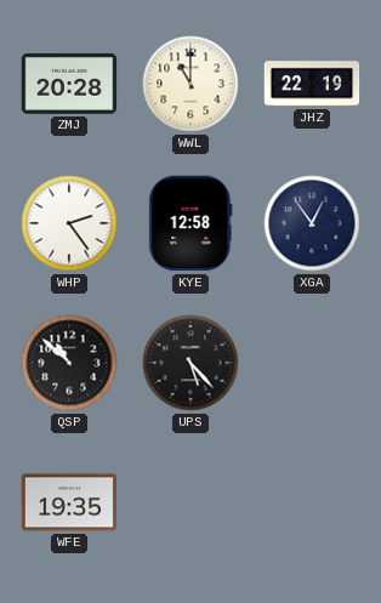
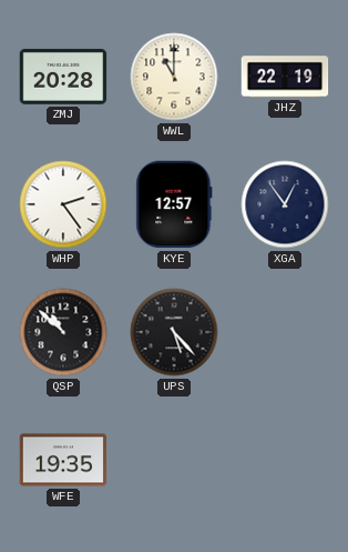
KYE: 12:58 -> 12:57
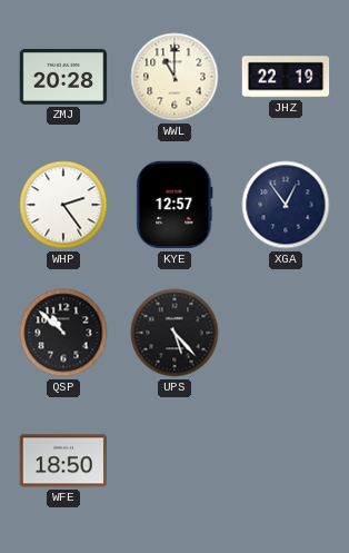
WFE: 19:35 -> 18:50
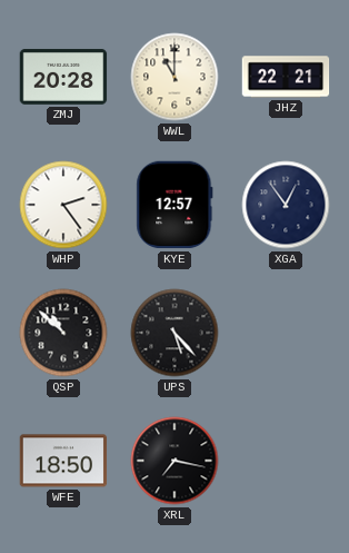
JHZ: 22:19 -> 22:21
XRL: none -> 7:17
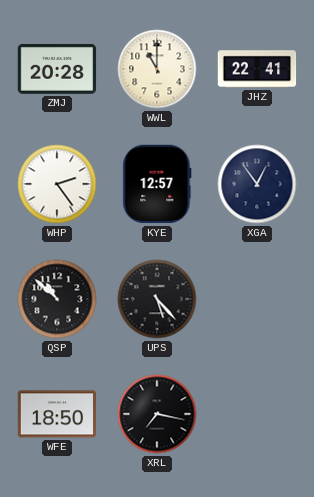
JHZ: 22:21 -> 22:41
